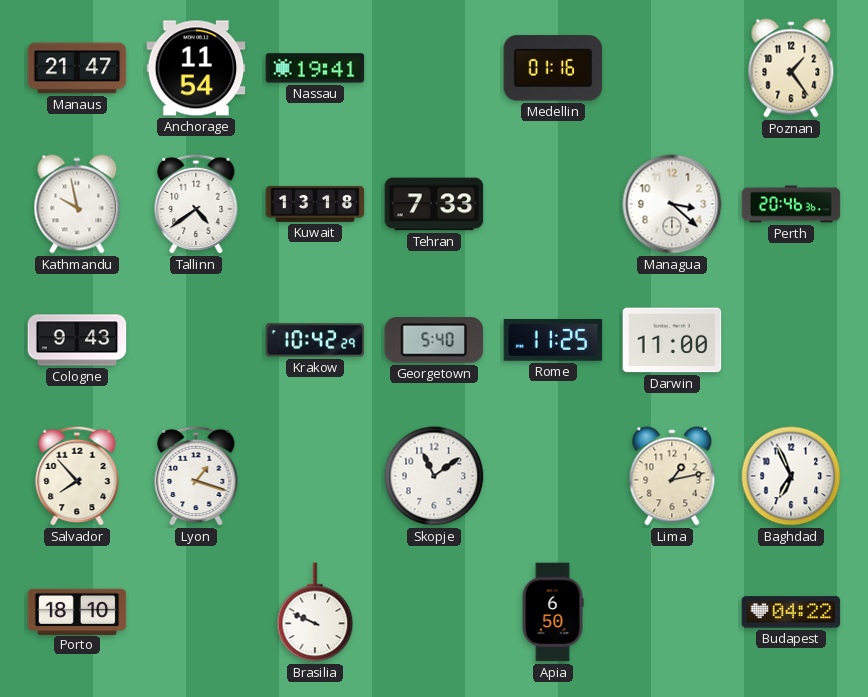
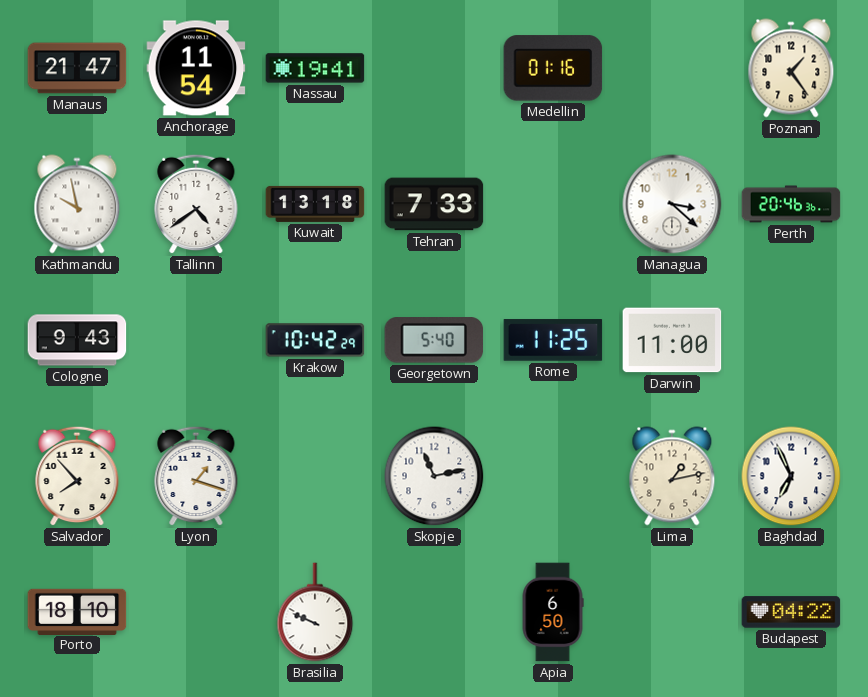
Skopje: 11:09 -> 11:13
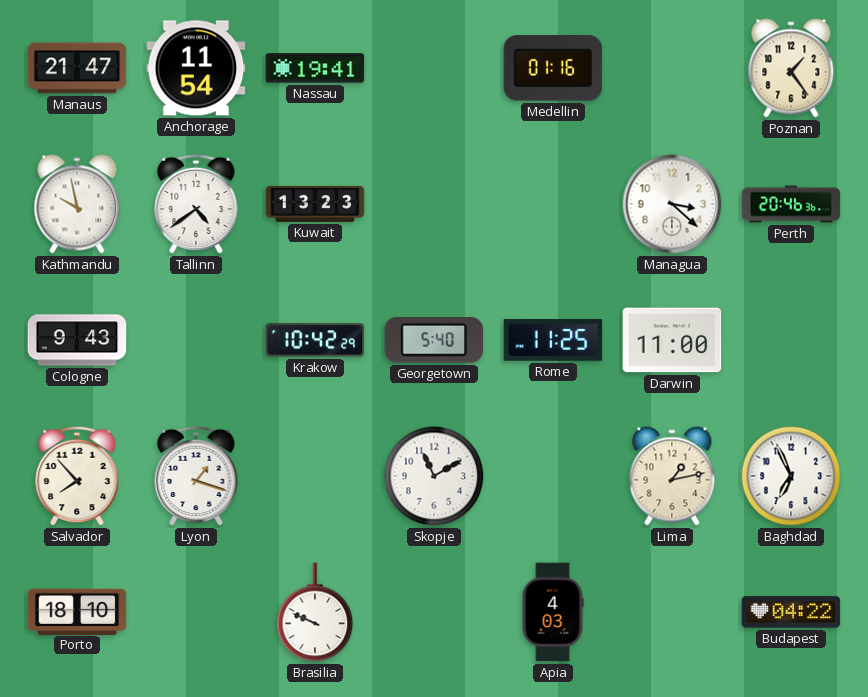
Kuwait: 13:18 -> 13:23
Tehran: 7:33 -> none
Skopje: 11:13 -> 11:10
Apia: 6:50 -> 4:03
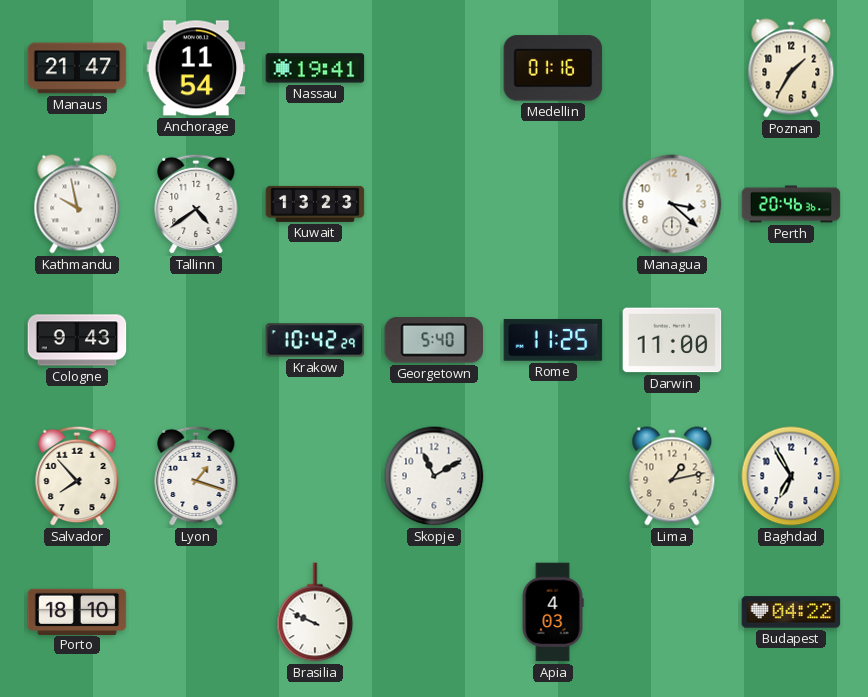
Poznan: 1:24 -> 1:35
Baghdad: 6:56 -> 6:55
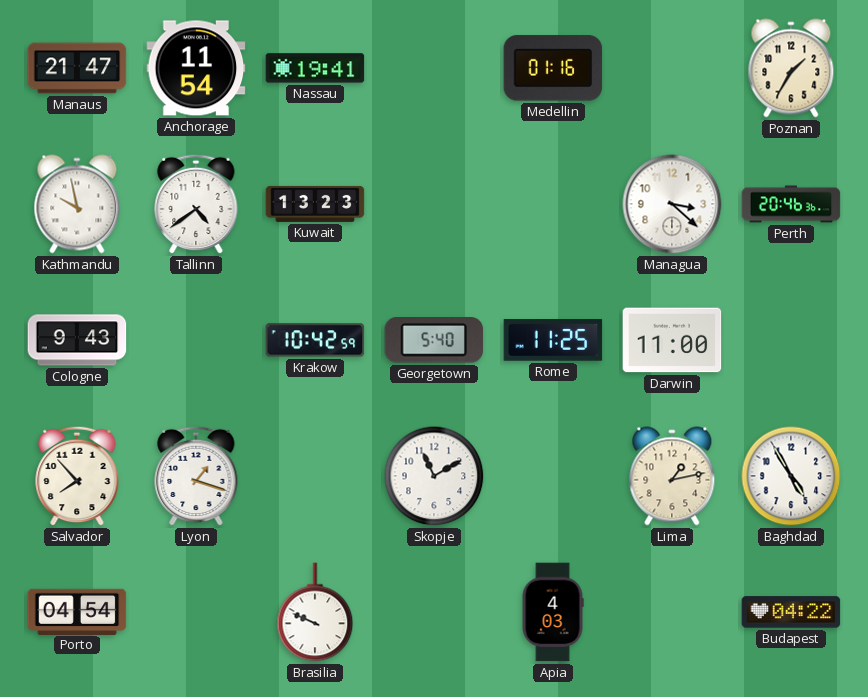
Krakow: 10:42:29 -> 10:42:59
Baghdad: 6:55 -> 4:55
Porto: 18:10 -> 04:54
